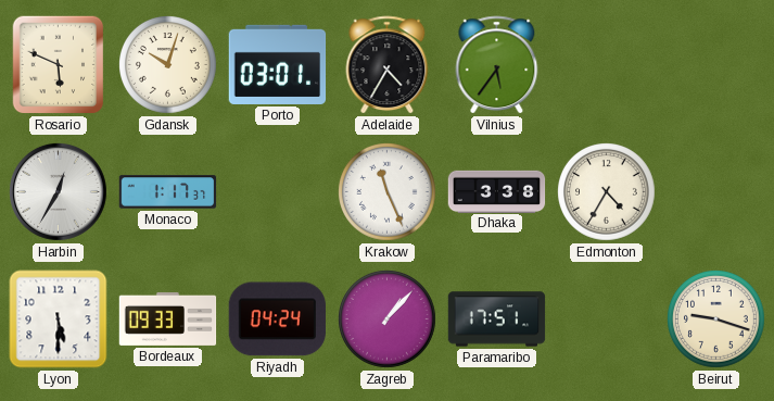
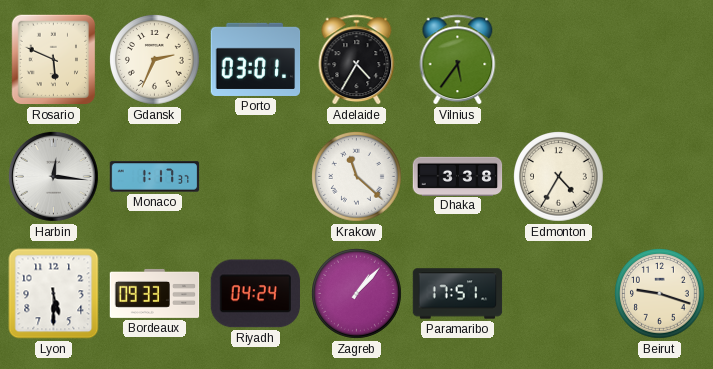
Gdansk: 10:03 -> 2:34
Harbin: 12:35 -> 12:16
Krakow: 11:26 -> 11:22
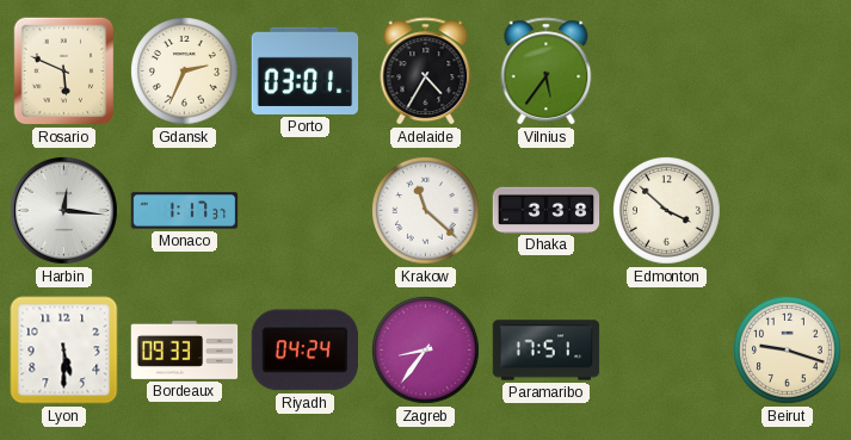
Edmonton: 4:35 -> 3:52
Zagreb: 1:07 -> 8:36
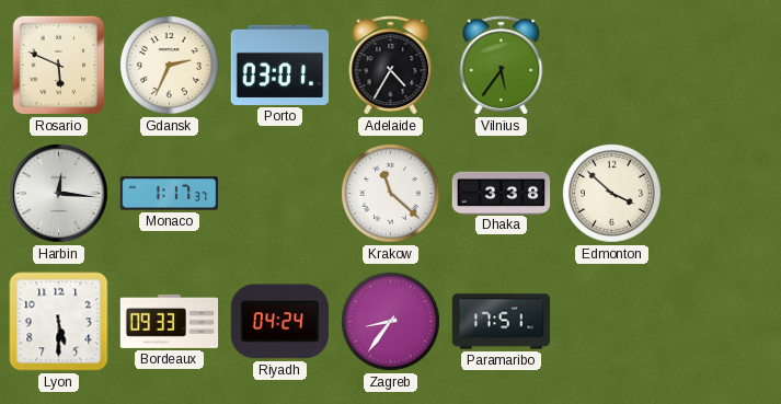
Beirut: 9:18 -> none
